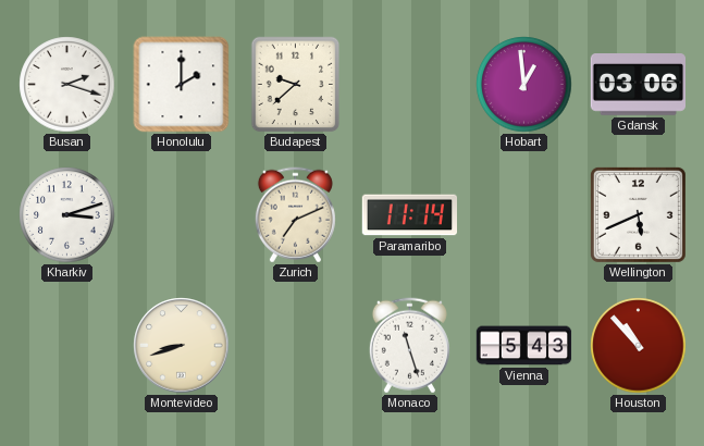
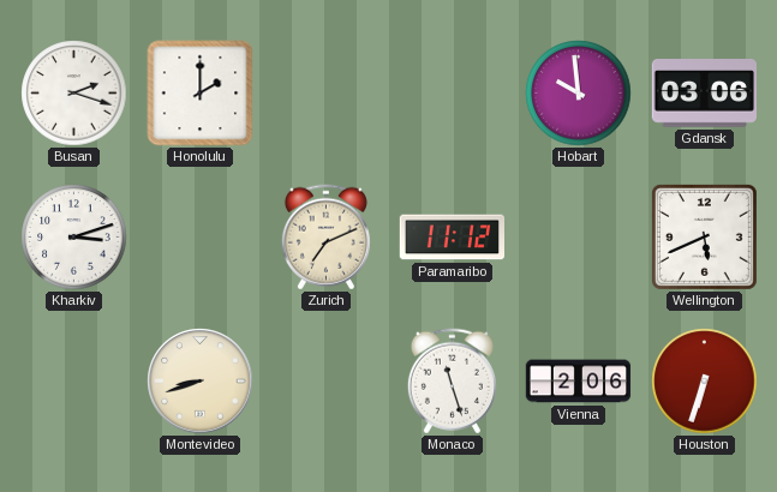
Budapest: 9:38 -> none
Hobart: 12:59 -> 9:59
Paramaribo: 11:14 -> 11:12
Vienna: 5:43 -> 2:06
Houston: 10:53 -> 6:33
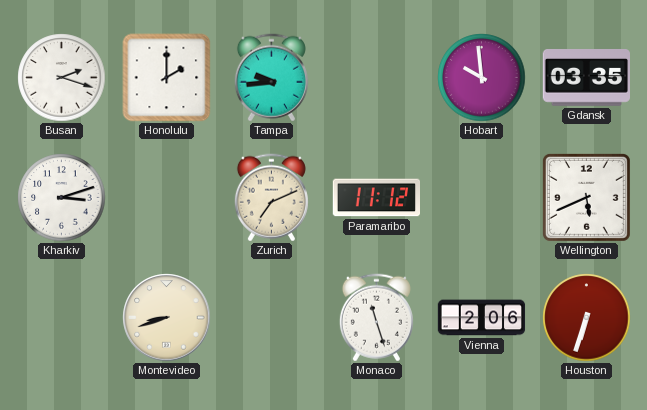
Tampa: none -> 9:44
Gdansk: 03:06 -> 03:35
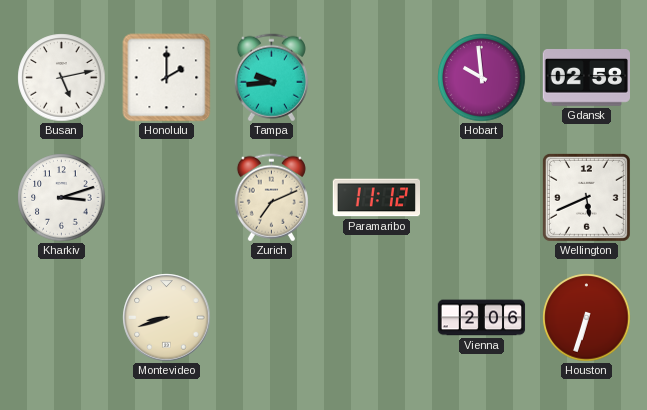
Busan: 2:18 -> 5:13
Gdansk: 03:35 -> 02:58
Monaco: 11:27 -> none
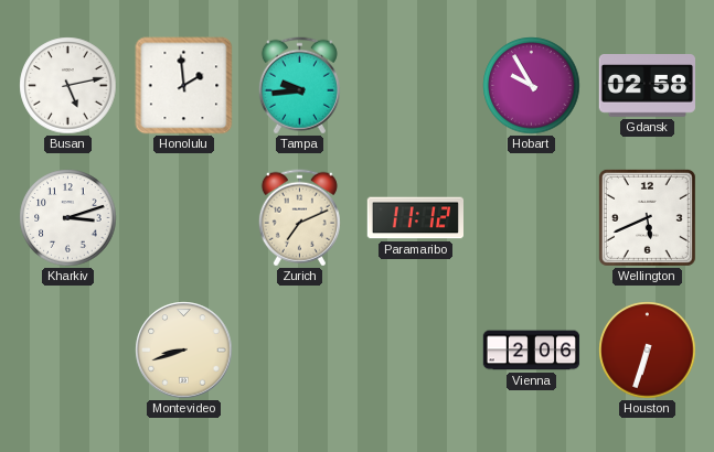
Honolulu: 2:00 -> 1:59
Hobart: 9:59 -> 9:55
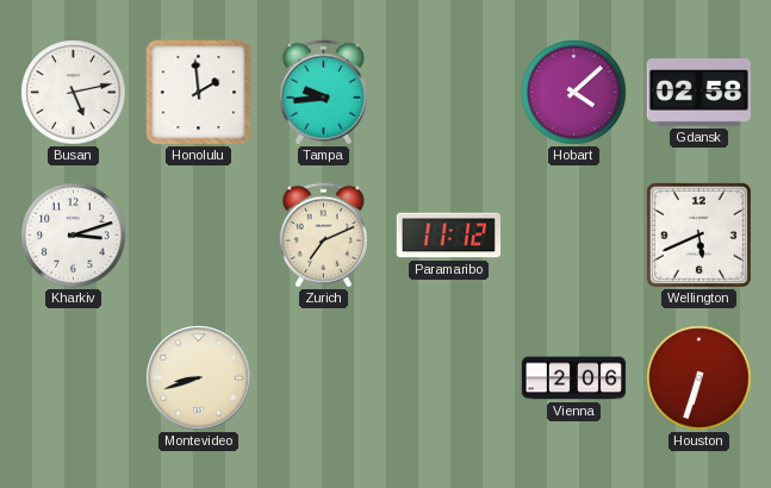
Hobart: 9:55 -> 4:08
